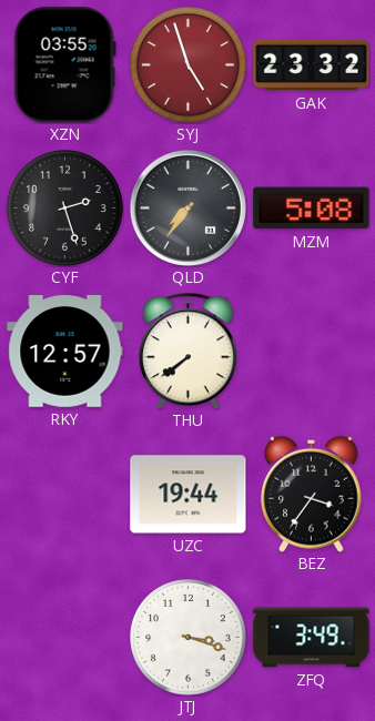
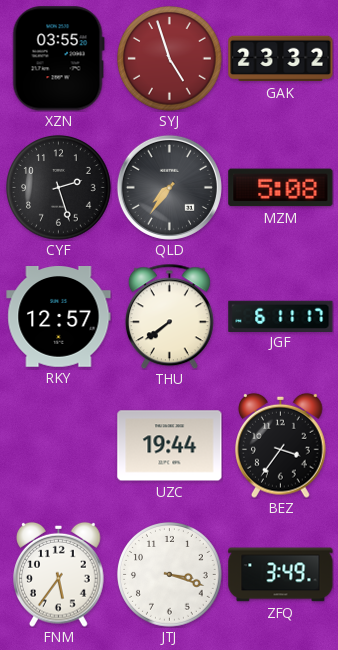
JGF: none -> 6:11
FNM: none -> 5:36
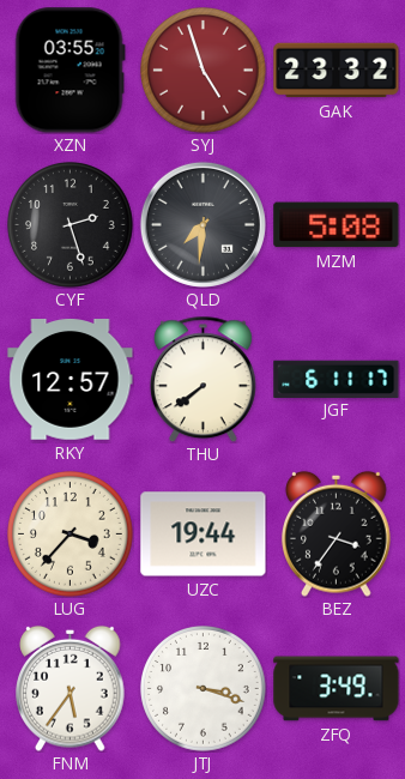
QLD: 7:36 -> 7:31
LUG: none -> 3:37
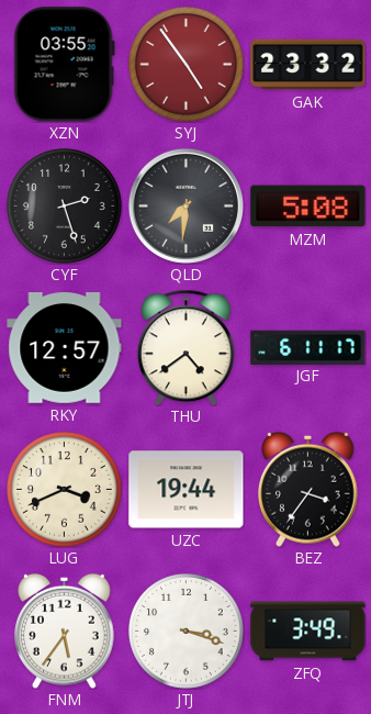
SYJ: 4:57 -> 4:54
THU: 7:39 -> 4:39
LUG: 3:37 -> 3:41
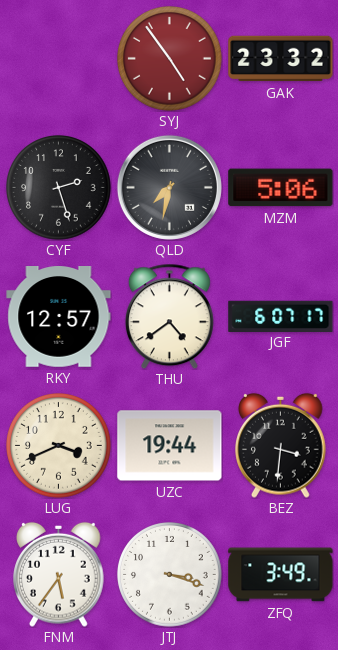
XZN: 03:55 -> none
QLD: 7:31 -> 7:32
MZM: 5:08 -> 5:06
JGF: 6:11 -> 6:07
BEZ: 3:36 -> 3:31
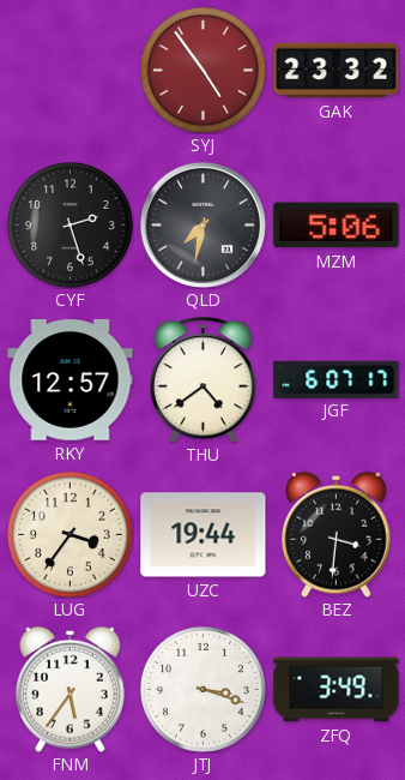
LUG: 3:41 -> 3:36
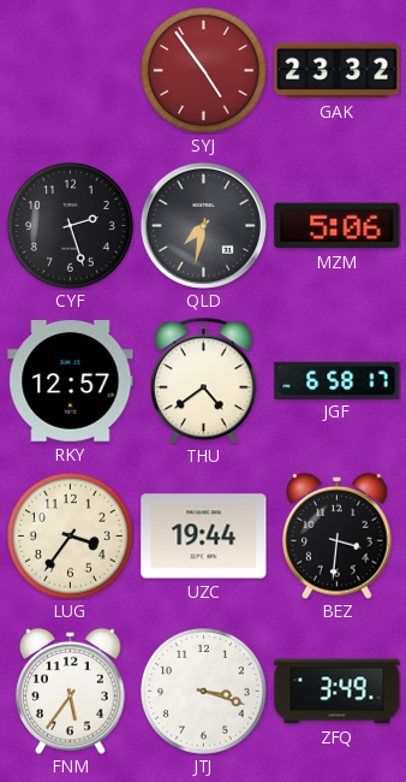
JGF: 6:07 -> 6:58
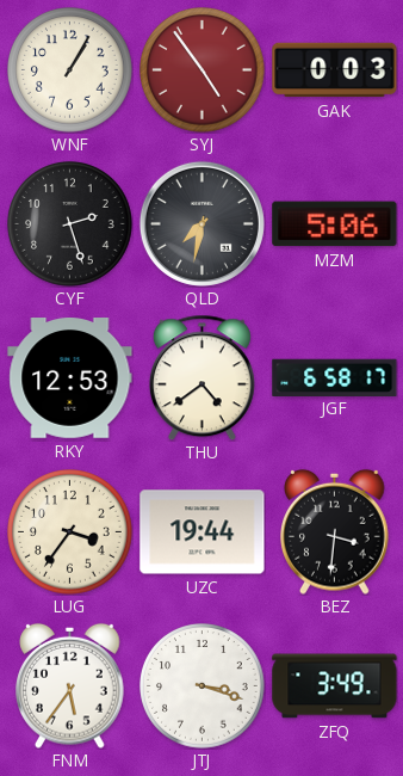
WNF: none -> 1:05
GAK: 23:32 -> 0:03
RKY: 12:57 -> 12:53
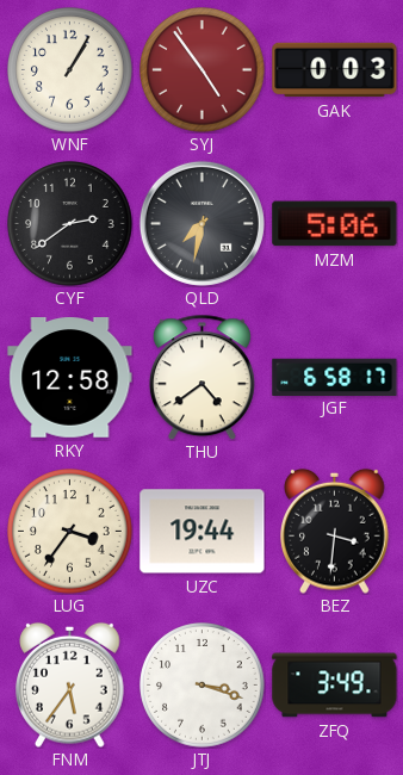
CYF: 2:27 -> 2:39
RKY: 12:53 -> 12:58
